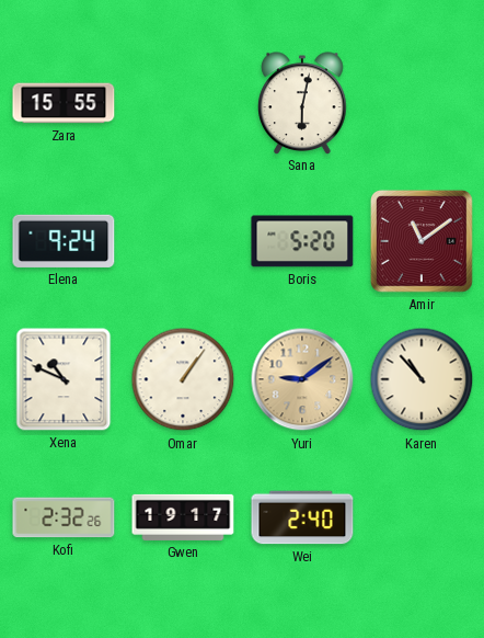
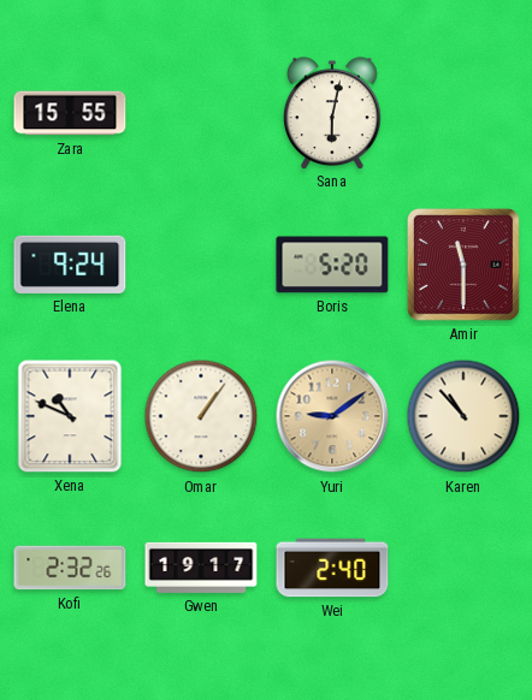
Amir: 11:09 -> 11:30
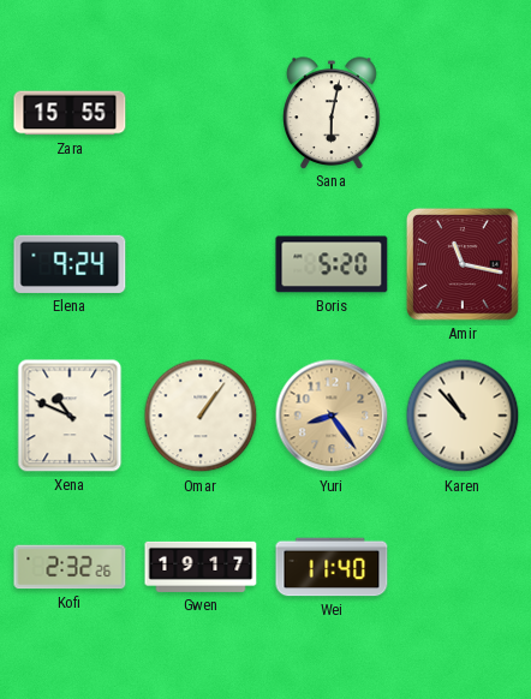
Amir: 11:30 -> 11:17
Yuri: 9:09 -> 8:24
Wei: 2:40 -> 11:40
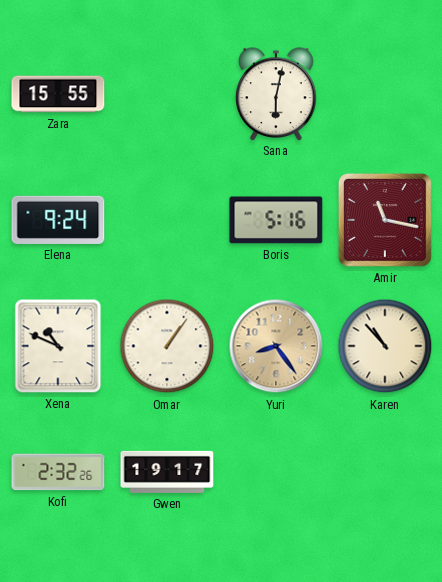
Boris: 5:20 -> 5:16
Wei: 11:40 -> none
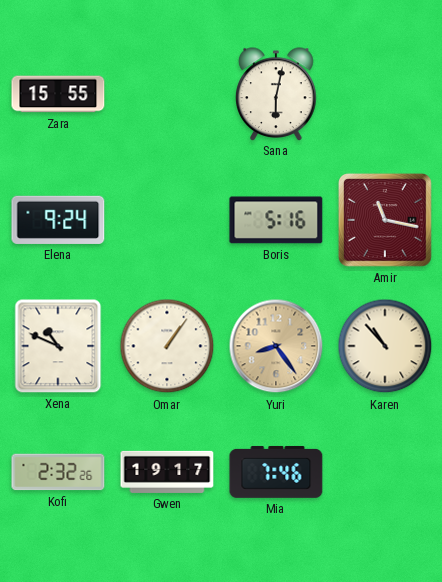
Mia: none -> 7:46
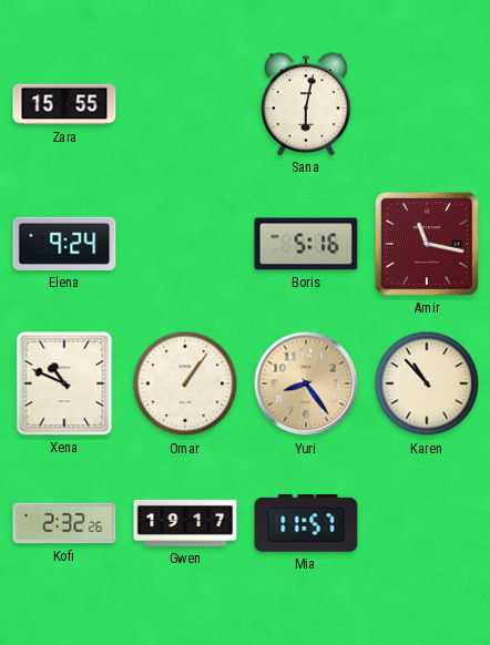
Mia: 7:46 -> 11:57
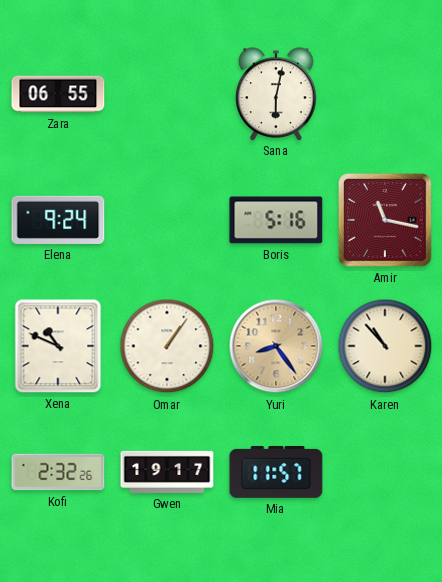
Zara: 15:55 -> 06:55
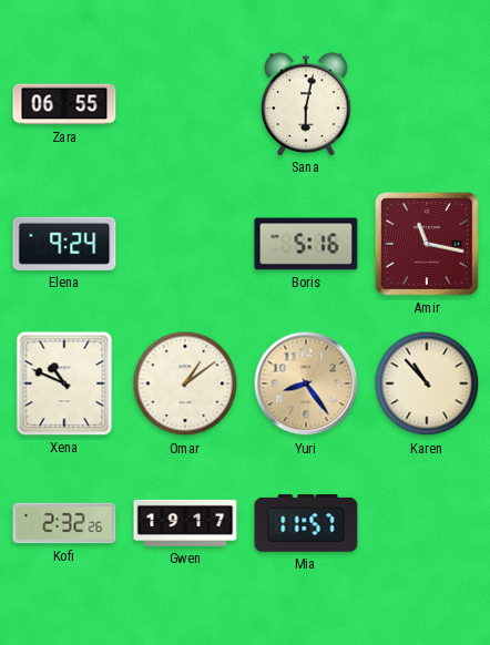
Omar: 1:06 -> 1:09
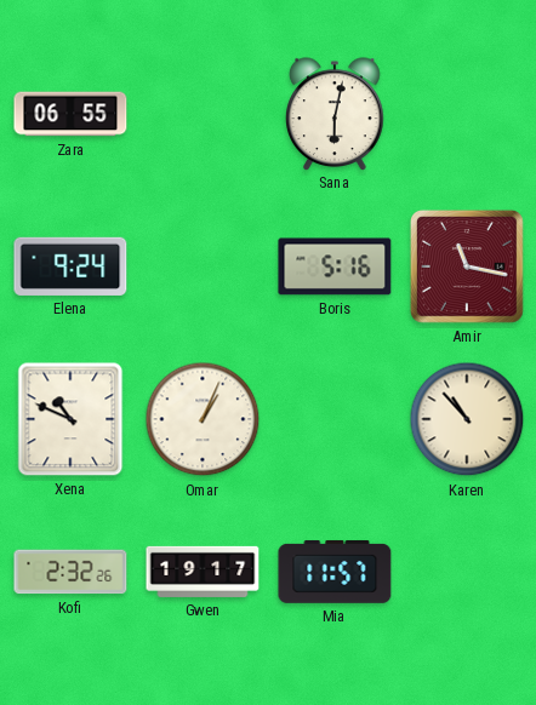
Omar: 1:09 -> 1:04
Yuri: 8:24 -> none
